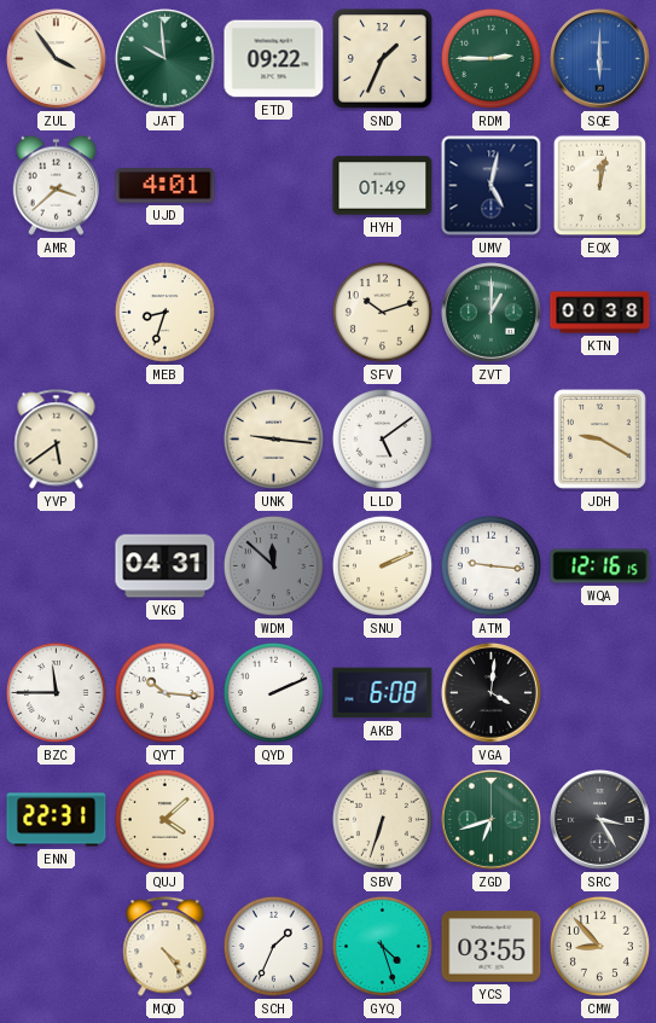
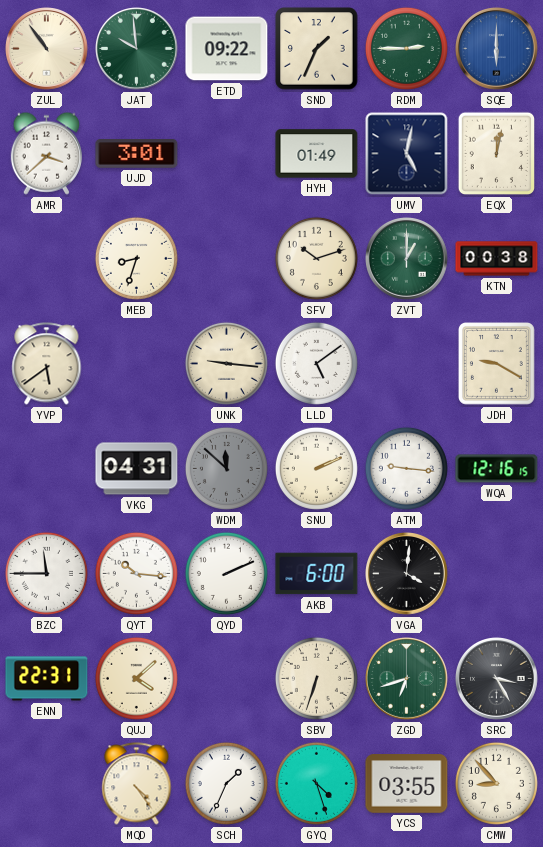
ZUL: 3:54 -> 10:54
UJD: 4:01 -> 3:01
AKB: 6:08 -> 6:00
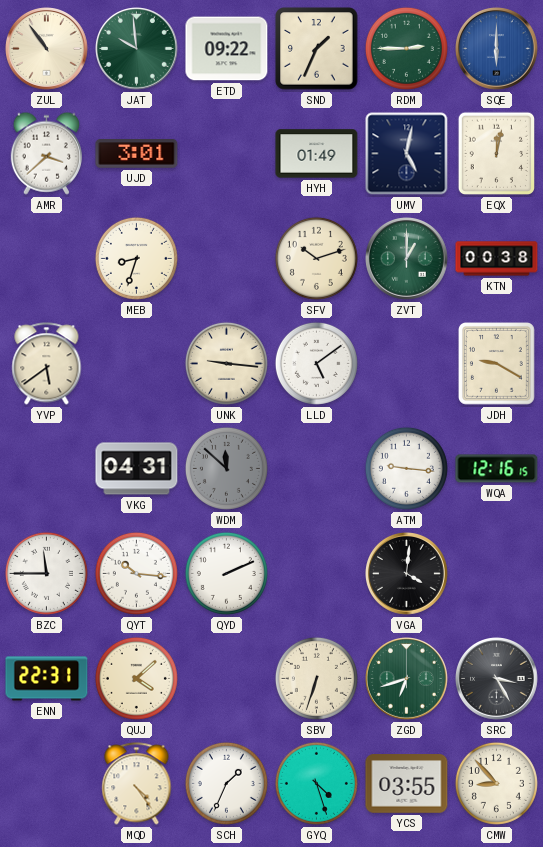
SNU: 2:11 -> none
AKB: 6:00 -> none
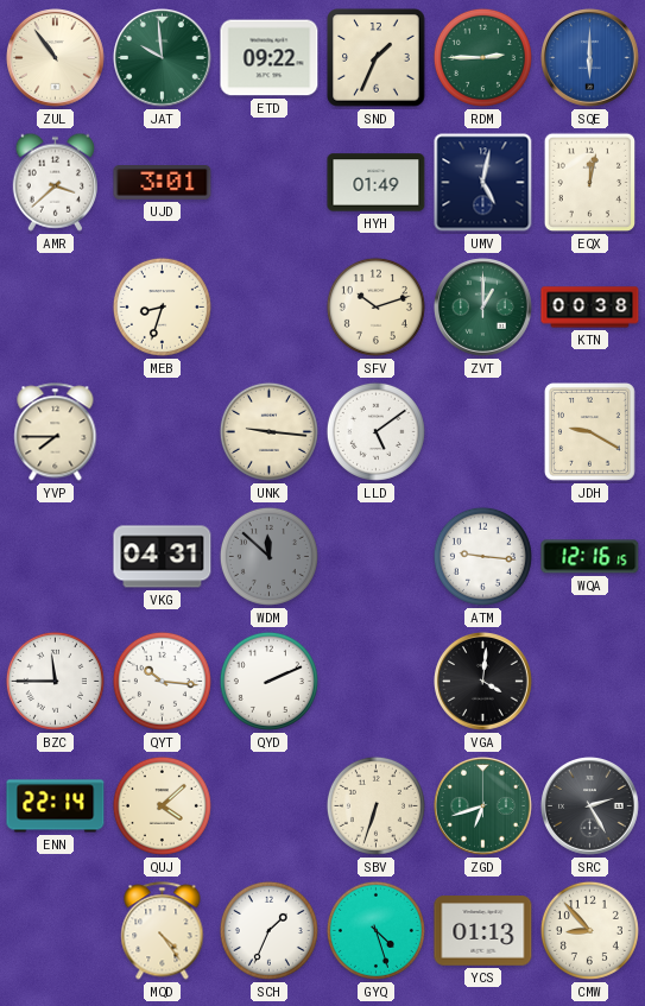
YVP: 5:39 -> 7:45
ENN: 22:31 -> 22:14
SRC: 3:25 -> 2:25
YCS: 03:55 -> 01:13
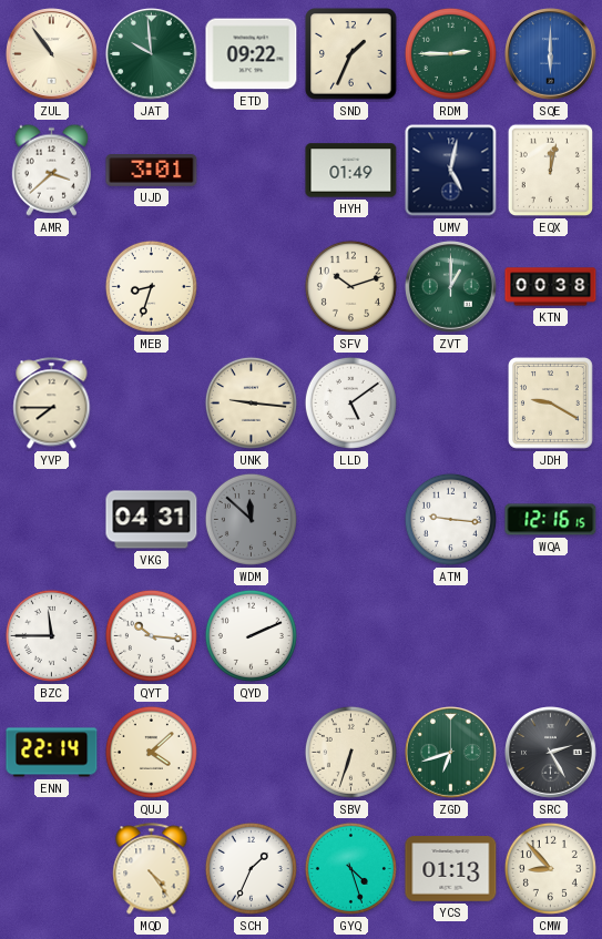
VGA: 4:01 -> none
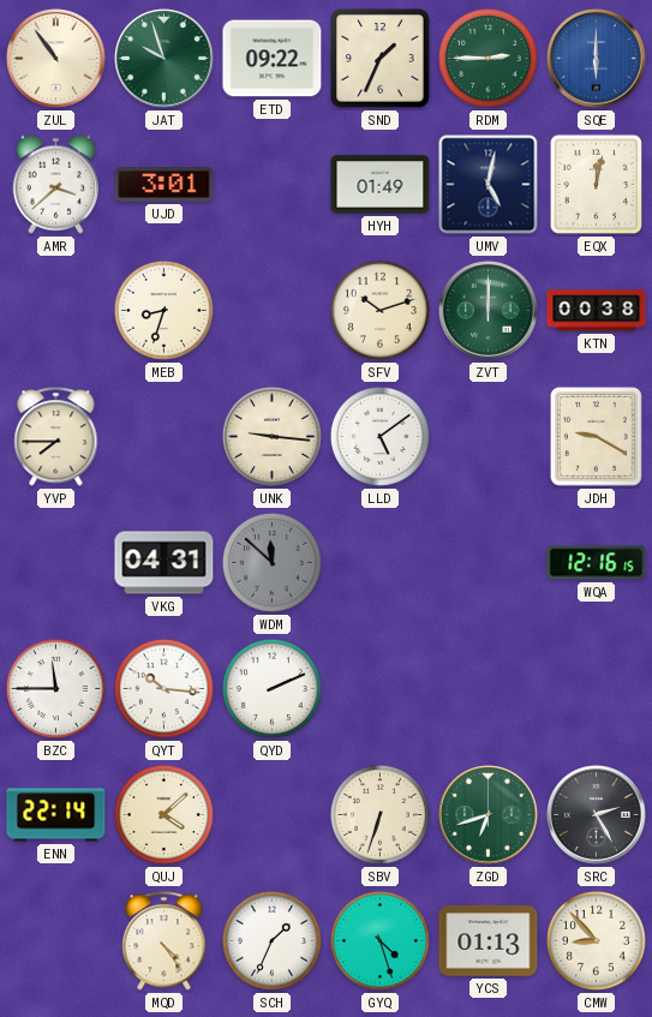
JAT: 9:59 -> 9:57
ZVT: 1:00 -> 12:00
ATM: 9:16 -> none
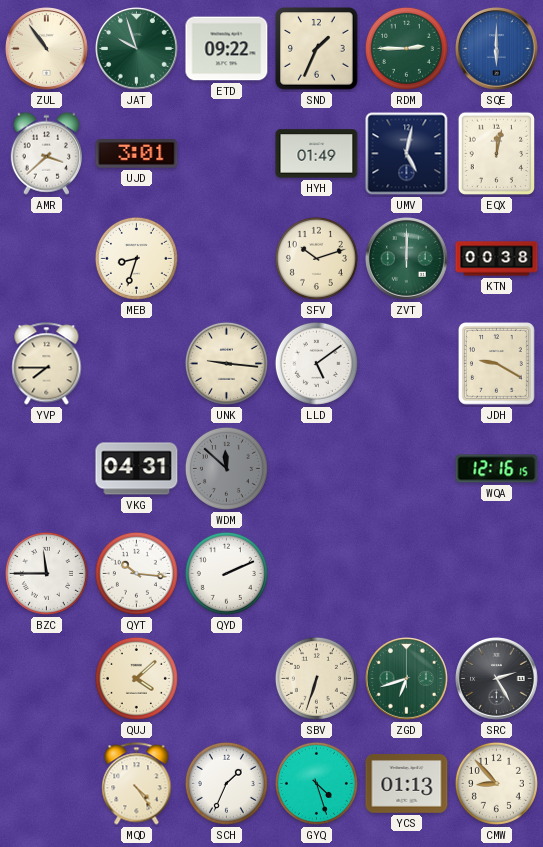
ENN: 22:14 -> none
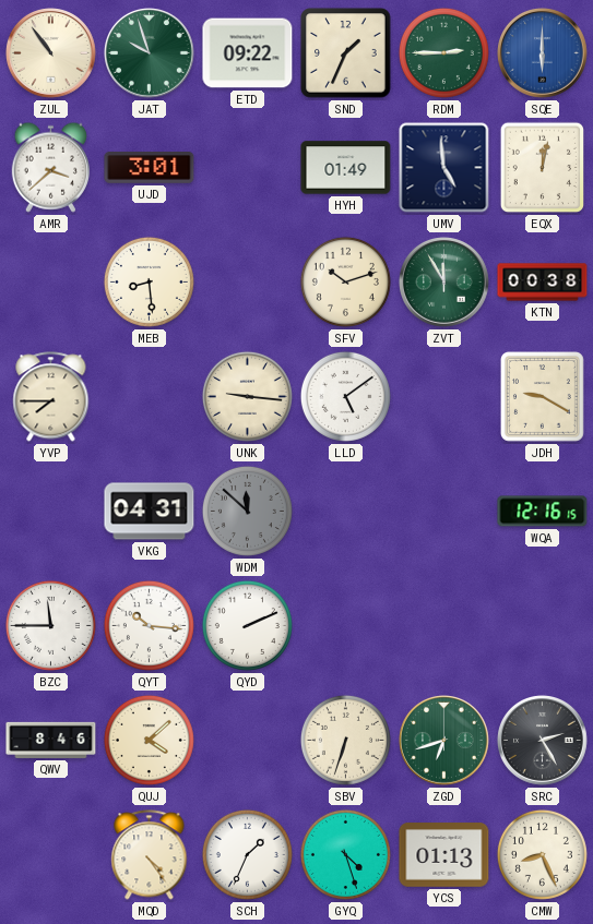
UMV: 5:02 -> 4:59
MEB: 8:33 -> 8:29
ZVT: 12:00 -> 11:55
QWV: none -> 8:46
CMW: 8:53 -> 8:26
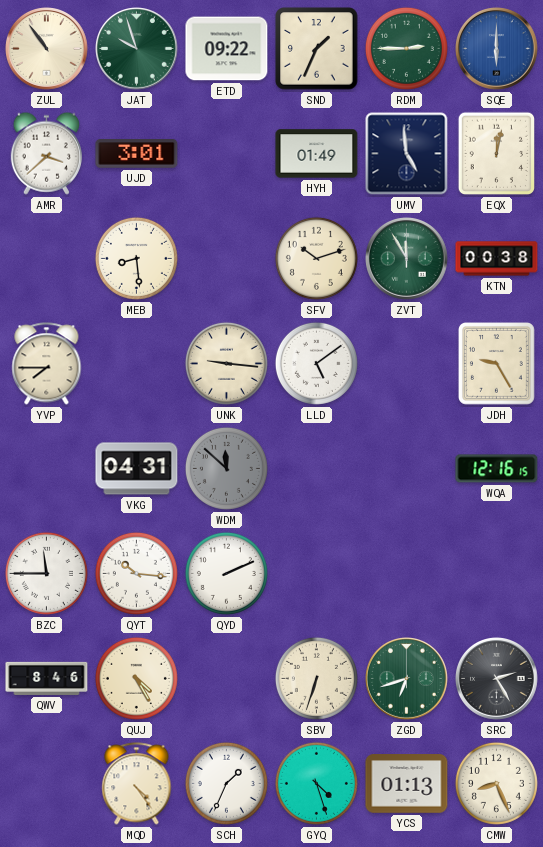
JDH: 9:20 -> 9:25
QUJ: 4:08 -> 4:25
